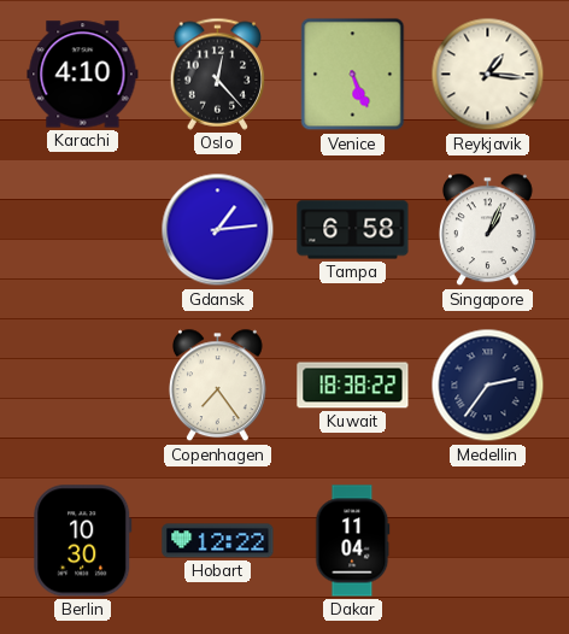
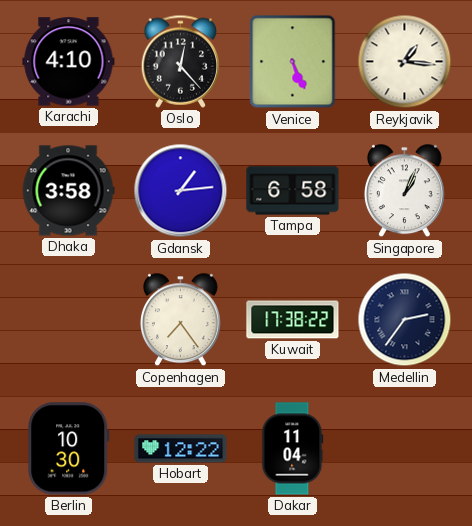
Dhaka: none -> 3:58
Kuwait: 18:38 -> 17:38
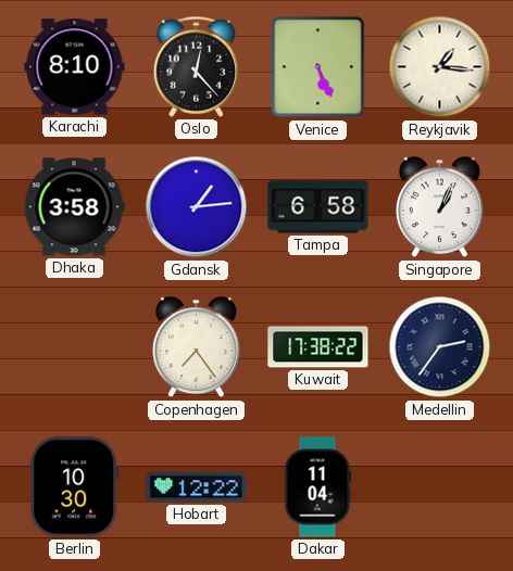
Karachi: 4:10 -> 8:10
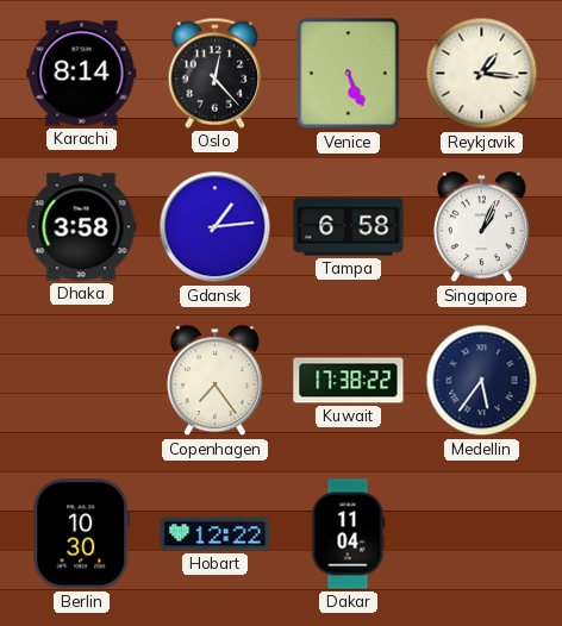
Karachi: 8:10 -> 8:14
Medellin: 2:36 -> 5:36
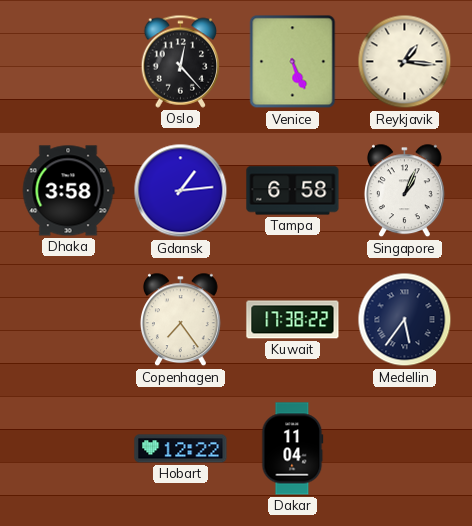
Karachi: 8:14 -> none
Berlin: 10:30 -> none
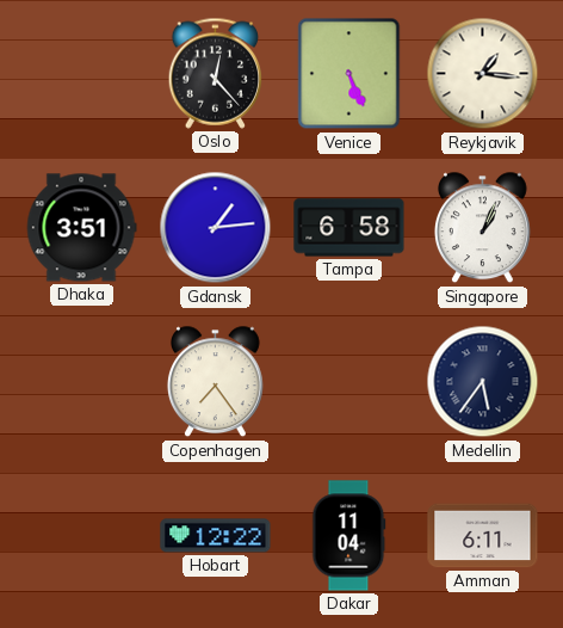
Dhaka: 3:58 -> 3:51
Kuwait: 17:38 -> none
Amman: none -> 6:11
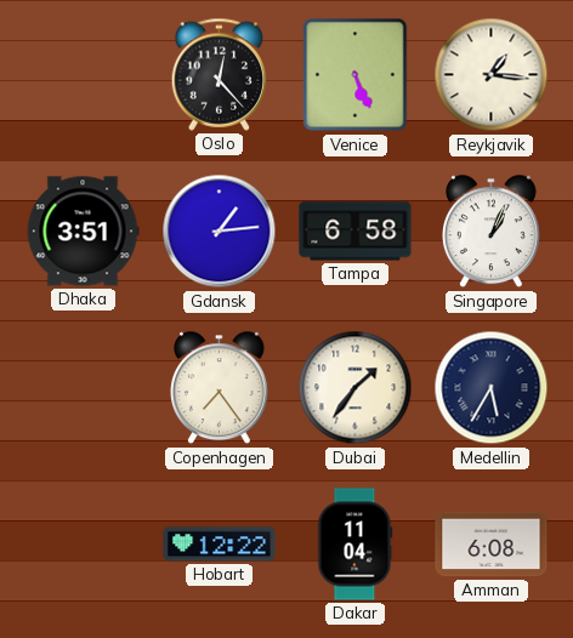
Dubai: none -> 1:36
Medellin: 5:36 -> 5:35
Amman: 6:11 -> 6:08
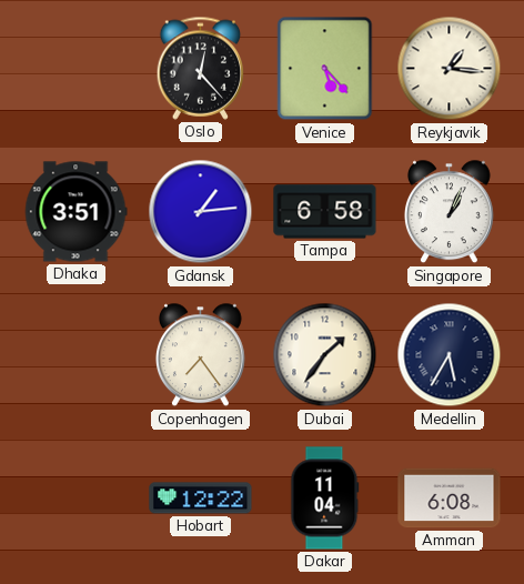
Venice: 5:26 -> 5:23
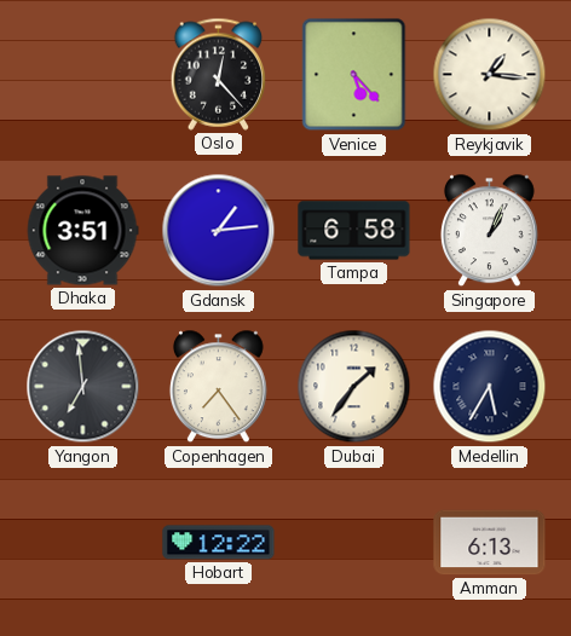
Yangon: none -> 6:59
Dakar: 11:04 -> none
Amman: 6:08 -> 6:13
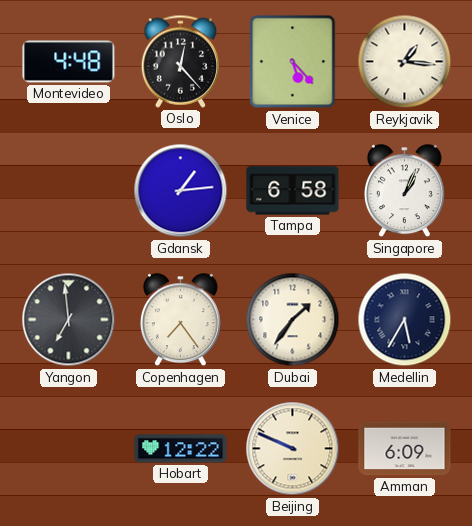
Montevideo: none -> 4:48
Dhaka: 3:51 -> none
Beijing: none -> 9:49
Amman: 6:13 -> 6:09
